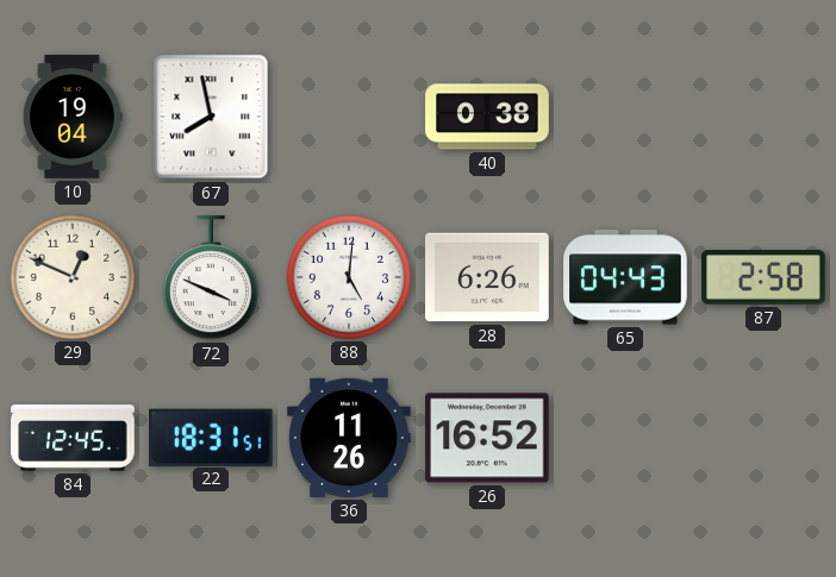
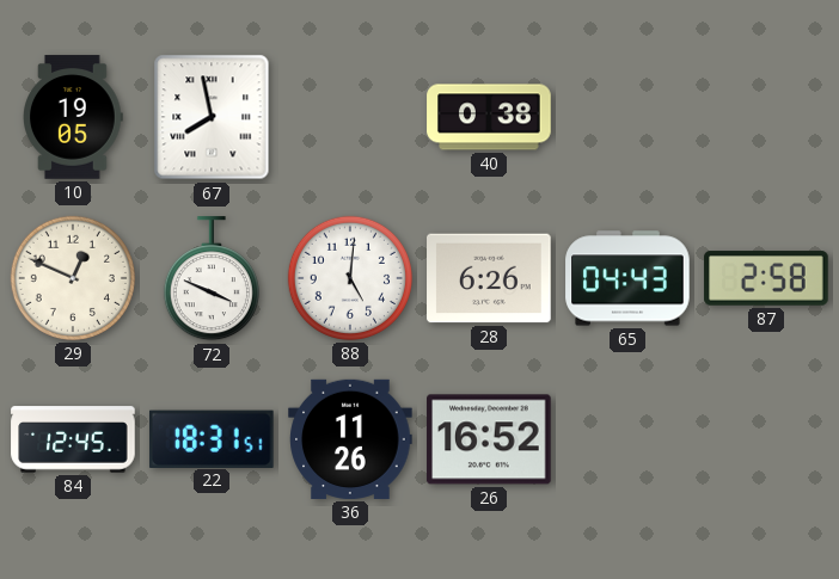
10: 19:04 -> 19:05
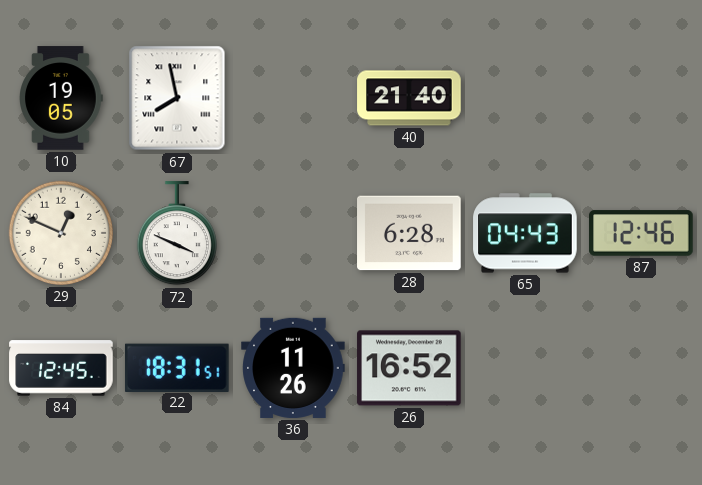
40: 0:38 -> 21:40
88: 5:01 -> none
28: 6:26 -> 6:28
87: 2:58 -> 12:46
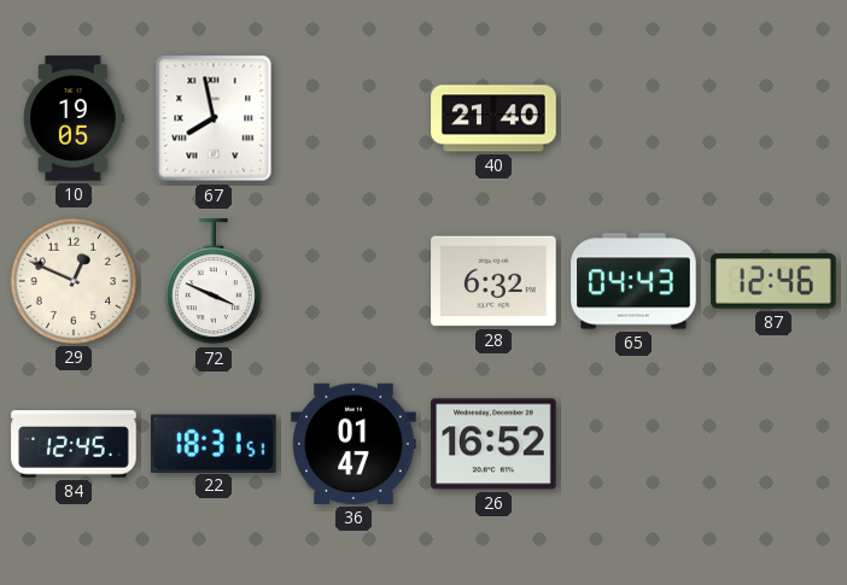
28: 6:28 -> 6:32
36: 11:26 -> 01:47
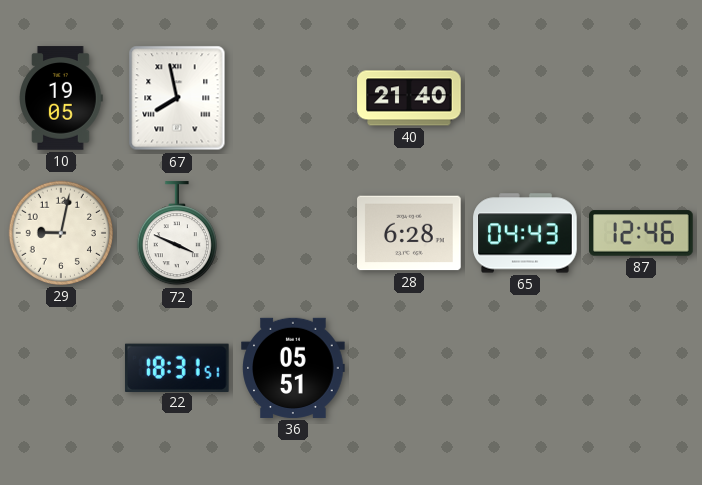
29: 12:49 -> 9:02
28: 6:32 -> 6:28
84: 12:45 -> none
36: 01:47 -> 05:51
26: 16:52 -> none
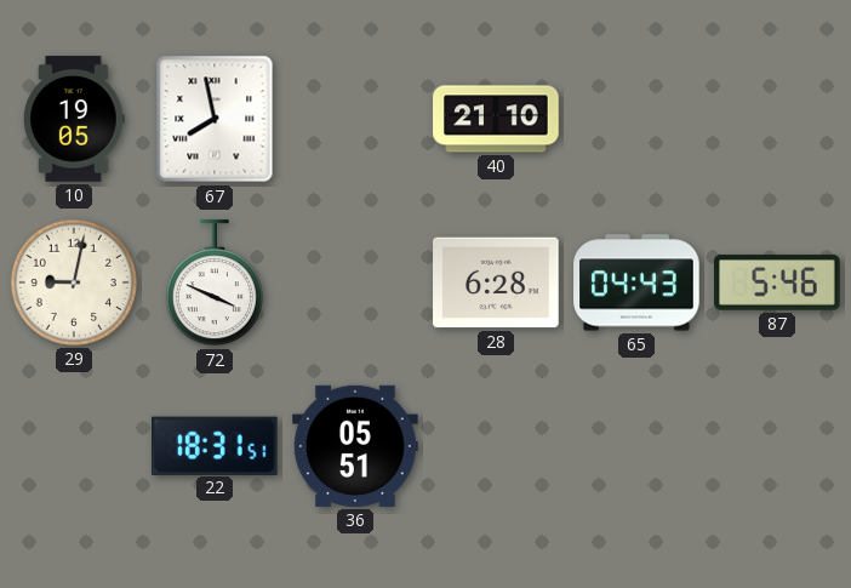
40: 21:40 -> 21:10
87: 12:46 -> 5:46
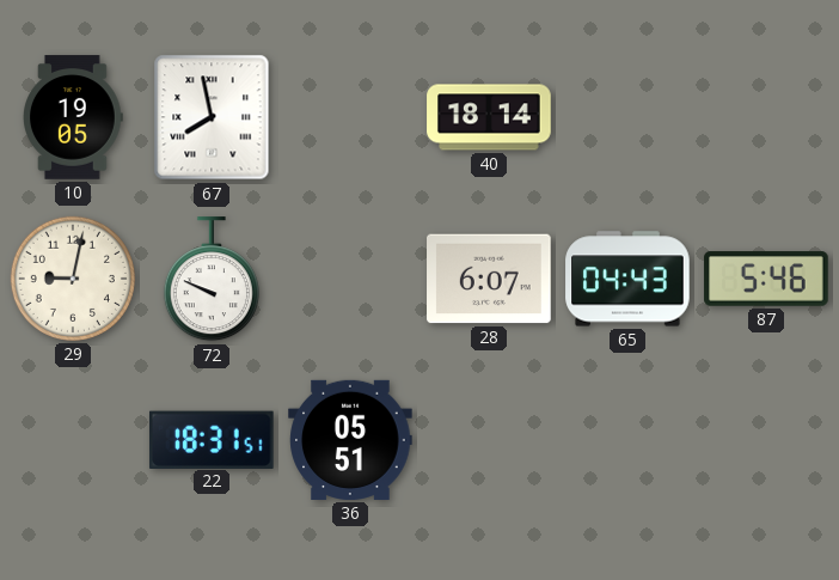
40: 21:10 -> 18:14
72: 3:49 -> 9:49
28: 6:28 -> 6:07
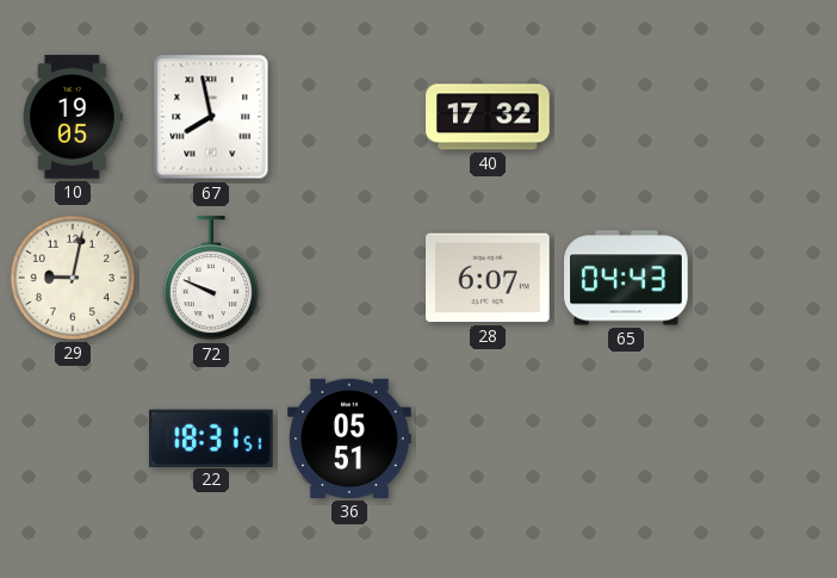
40: 18:14 -> 17:32
87: 5:46 -> none
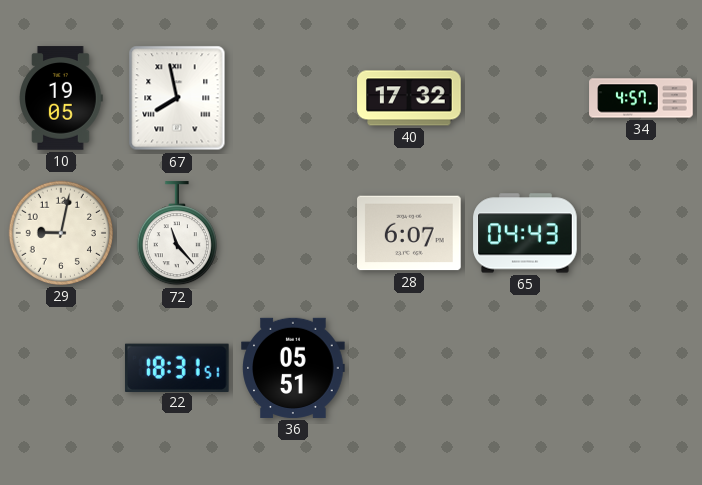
34: none -> 4:57
72: 9:49 -> 11:23
